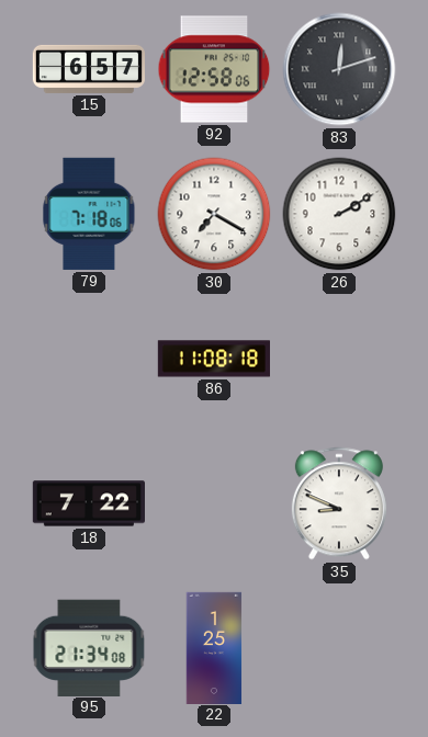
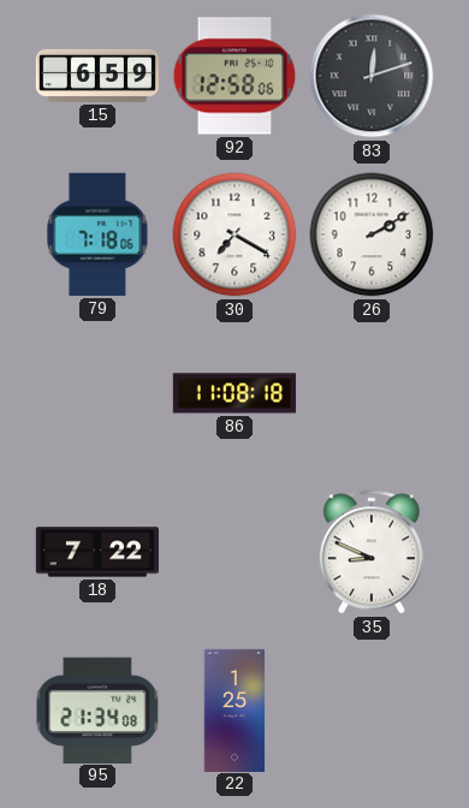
15: 6:57 -> 6:59
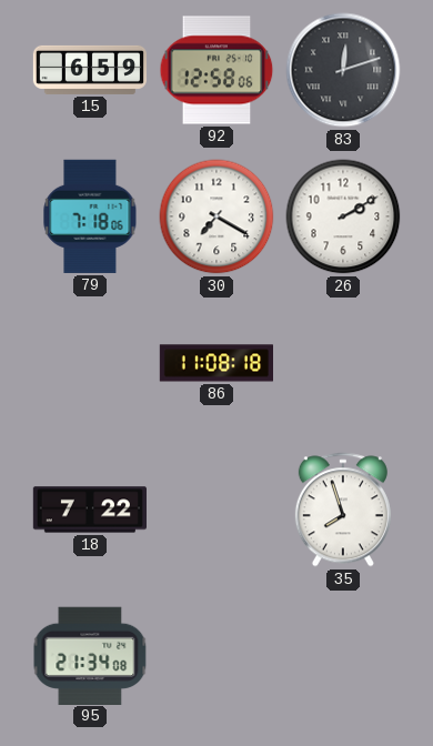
35: 8:49 -> 7:57
22: 1:25 -> none
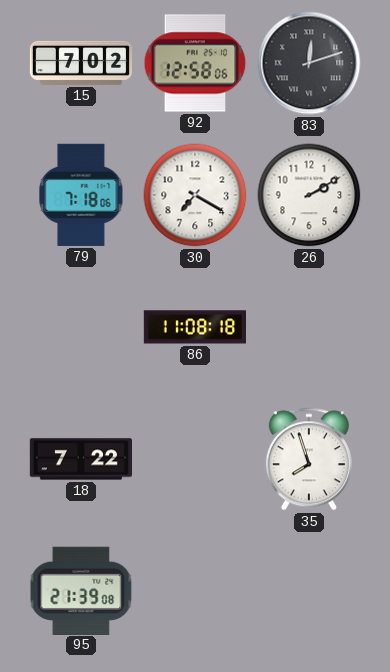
15: 6:59 -> 7:02
95: 21:34 -> 21:39
